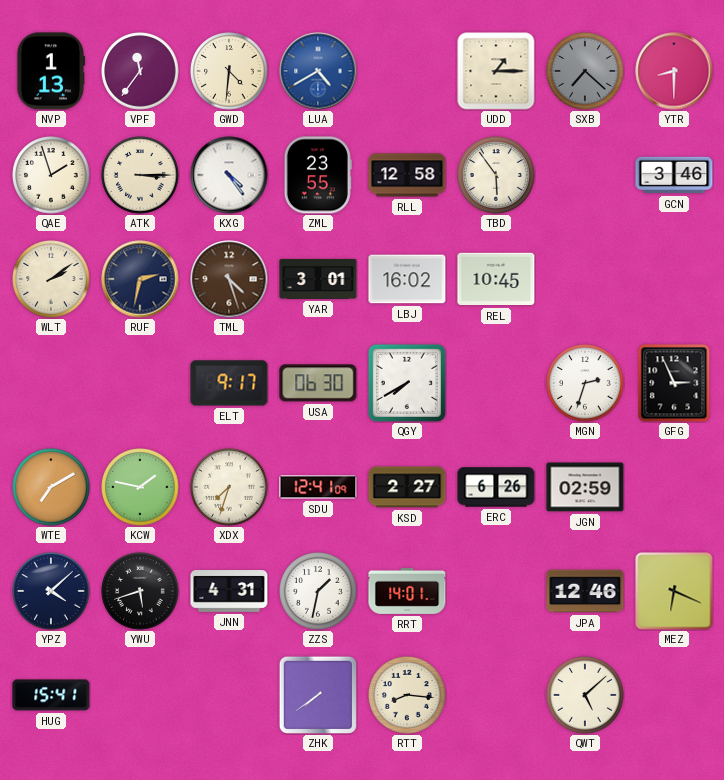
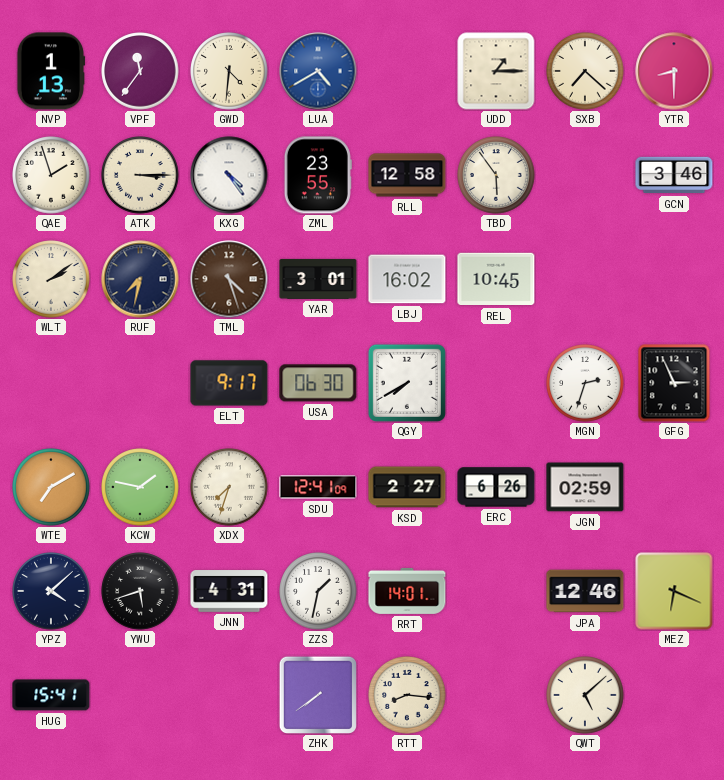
SXB dial: grey -> cream
RUF: 2:32 -> 7:32
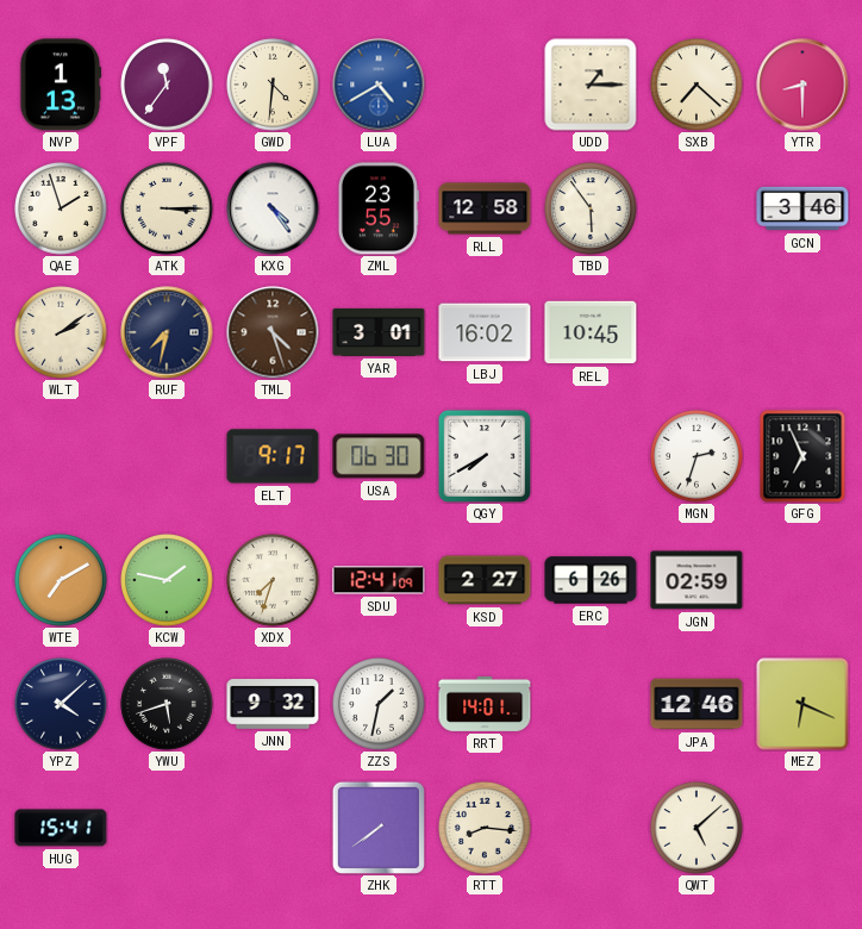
GFG: 2:56 -> 6:56
JNN: 4:31 -> 9:32
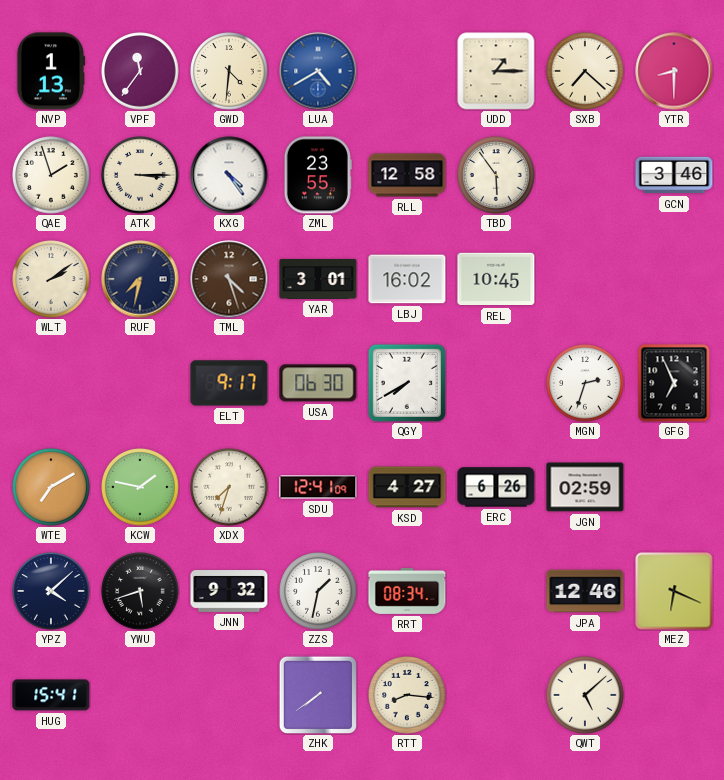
KSD: 2:27 -> 4:27
RRT: 14:01 -> 08:34
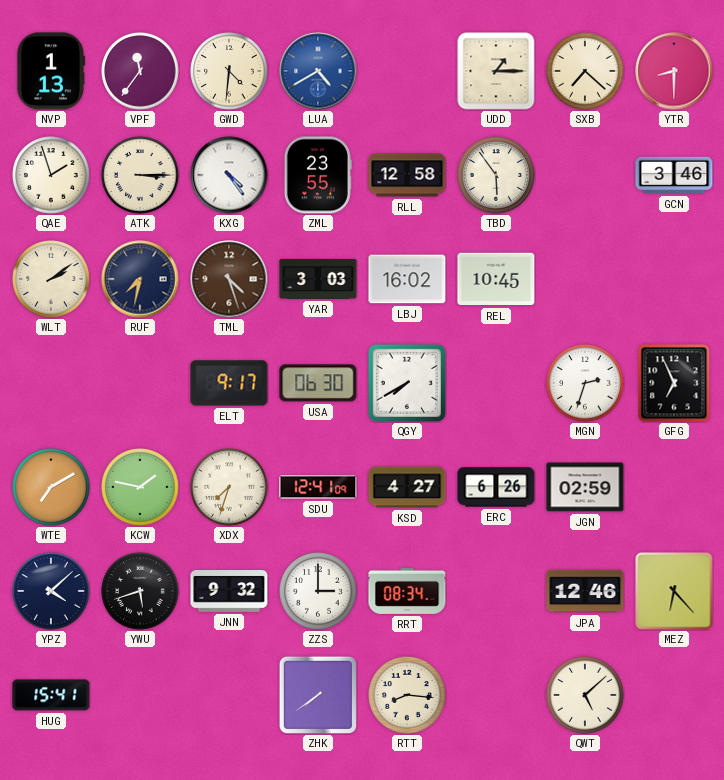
YAR: 3:01 -> 3:03
ZZS: 1:32 -> 3:00
MEZ: 6:19 -> 6:23
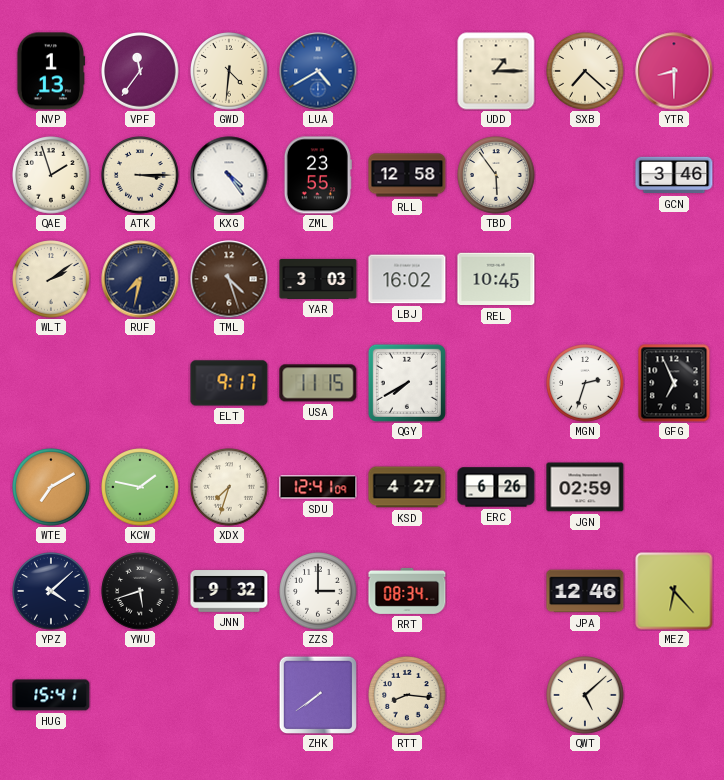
USA: 06:30 -> 11:15
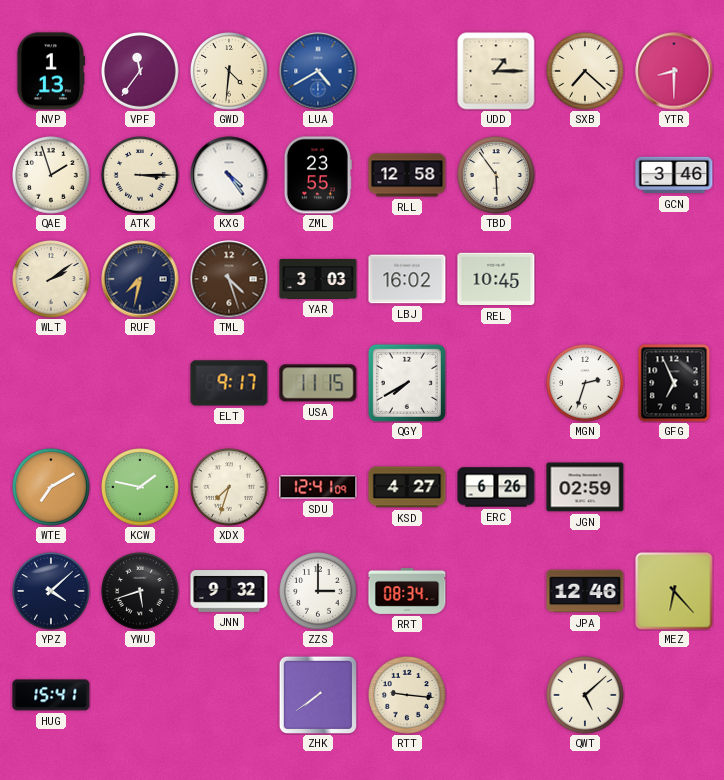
RTT: 8:16 -> 9:16
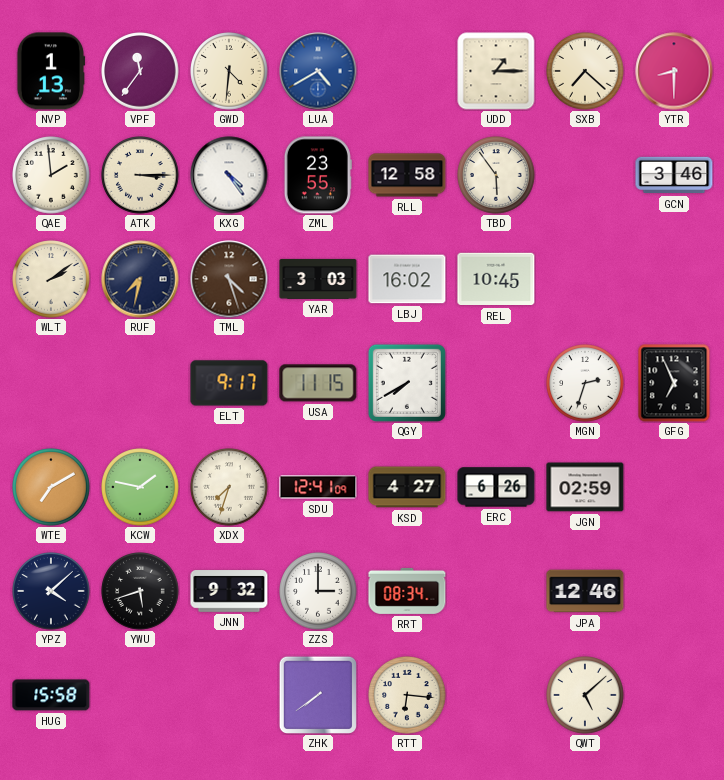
QAE: 1:57 -> 1:59
MEZ: 6:23 -> none
HUG: 15:41 -> 15:58
RTT: 9:16 -> 6:16
